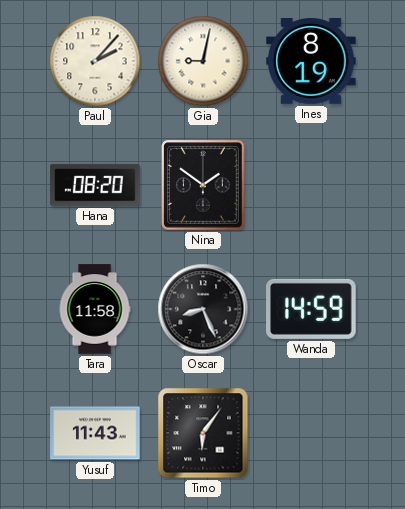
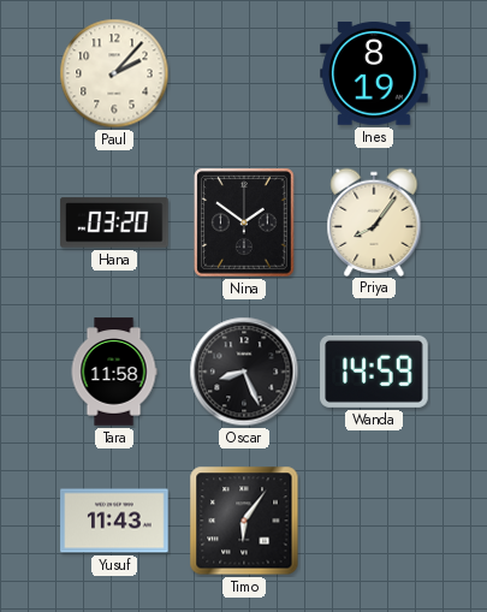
Gia: 9:02 -> none
Hana: 08:20 -> 03:20
Priya: none -> 8:06
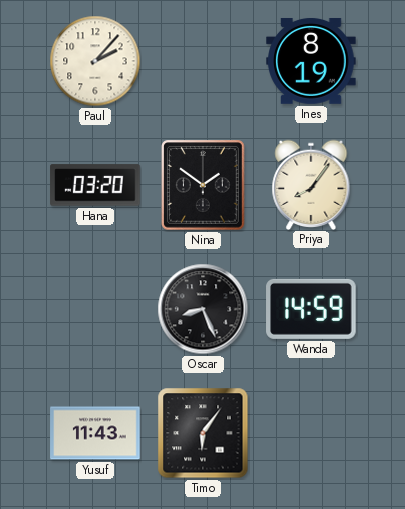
Tara: 11:58 -> none
